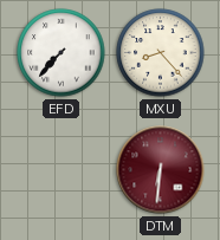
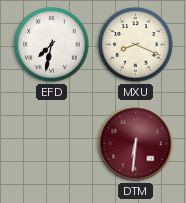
EFD: 7:37 -> 7:32
MXU: 8:23 -> 8:19
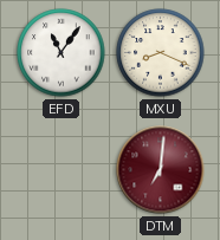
EFD: 7:32 -> 11:06
DTM: 6:31 -> 7:01
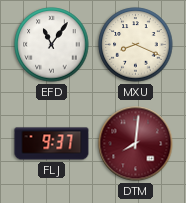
FLJ: none -> 9:37
DTM: 7:01 -> 8:01
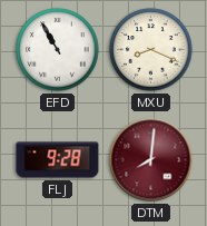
EFD: 11:06 -> 10:55
FLJ: 9:37 -> 9:28
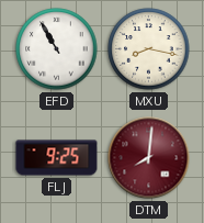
MXU: 8:19 -> 8:17
FLJ: 9:28 -> 9:25
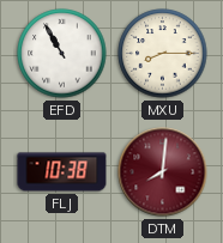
MXU: 8:17 -> 8:15
FLJ: 9:25 -> 10:38
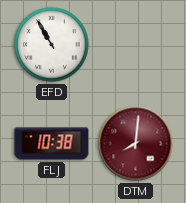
MXU: 8:15 -> none
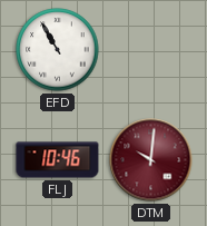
FLJ: 10:38 -> 10:46
DTM: 8:01 -> 10:01
